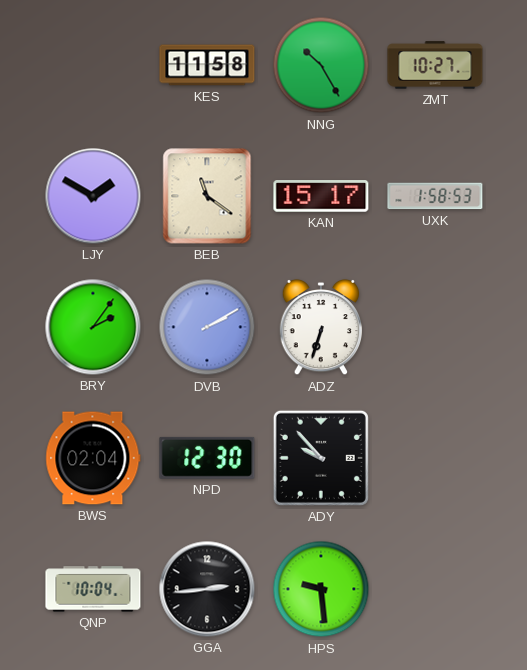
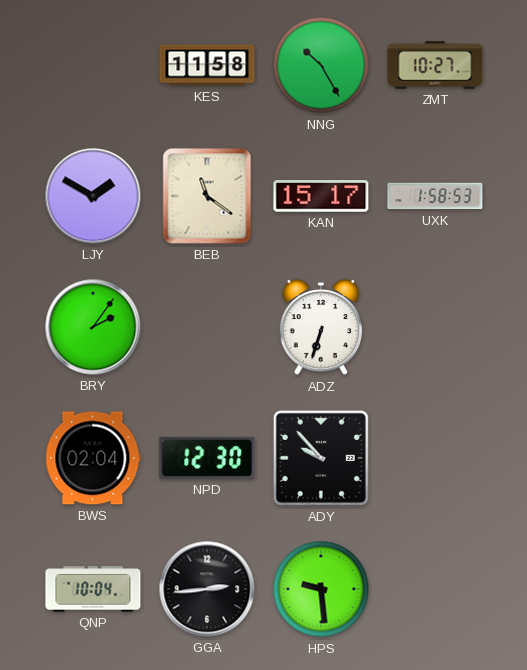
DVB: 2:10 -> none
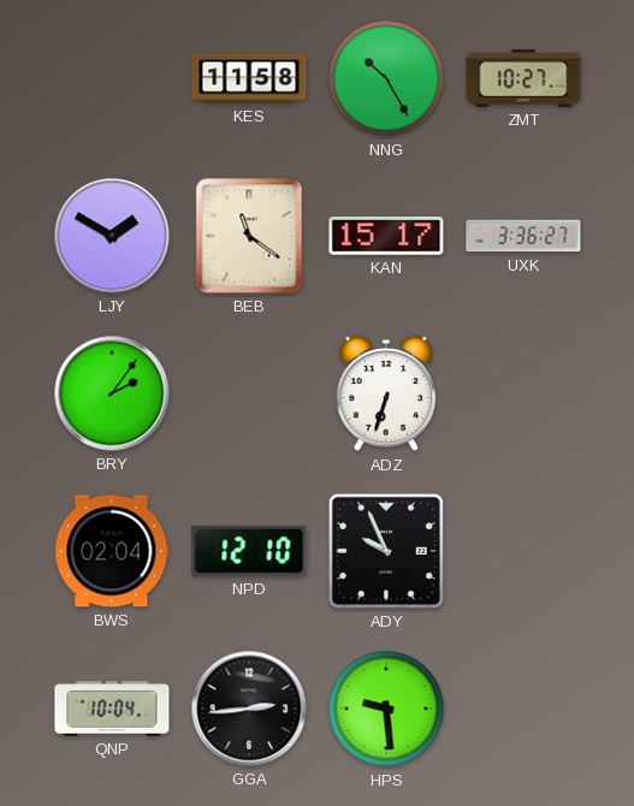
UXK: 1:58 -> 3:36
NPD: 12:30 -> 12:10
ADY: 9:53 -> 9:56
